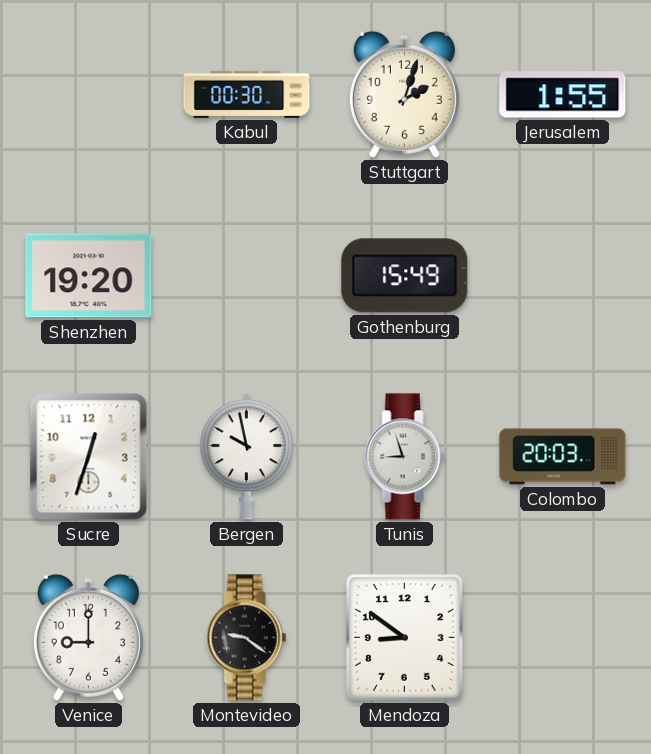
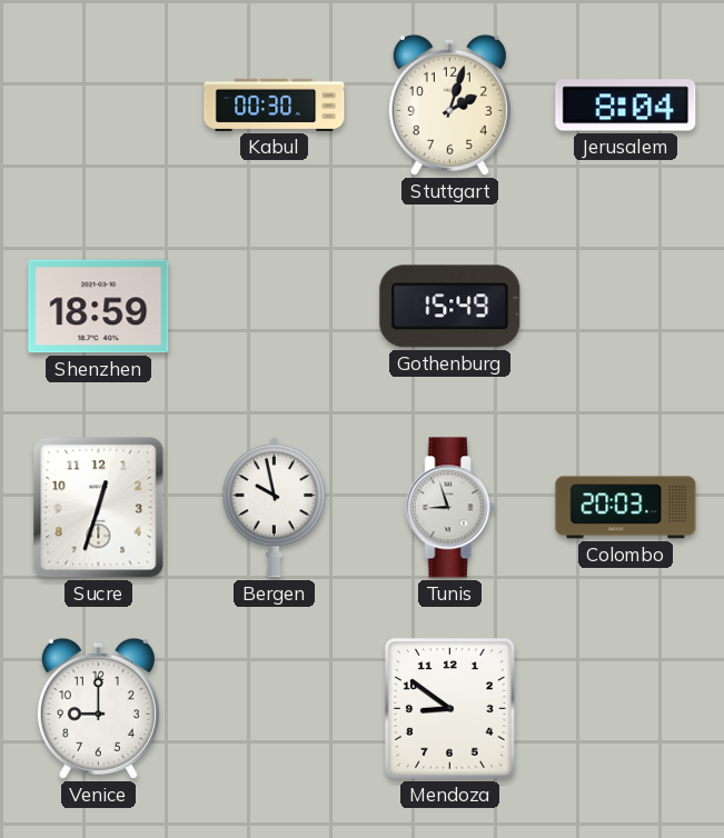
Jerusalem: 1:55 -> 8:04
Shenzhen: 19:20 -> 18:59
Montevideo: 9:21 -> none
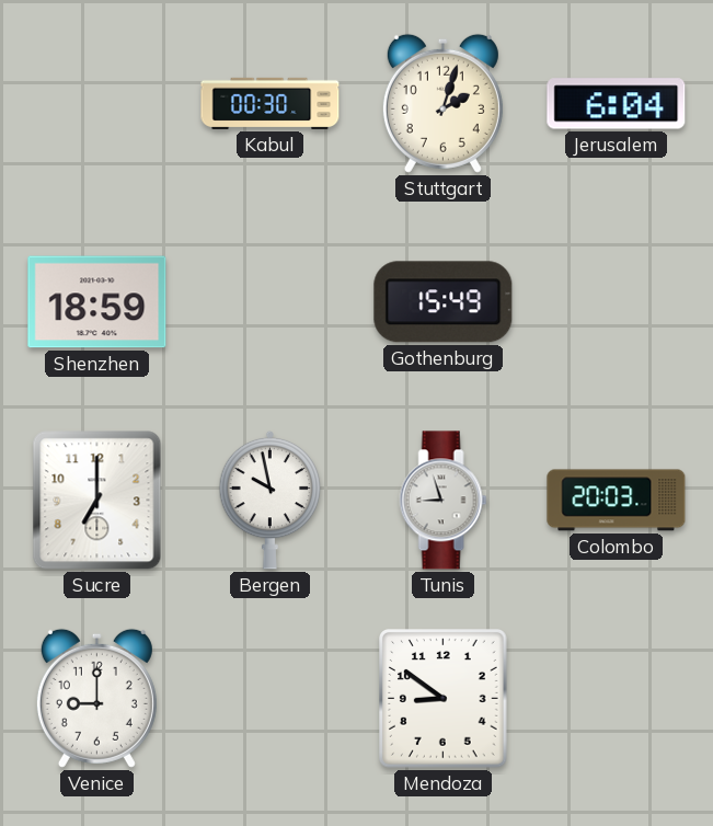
Jerusalem: 8:04 -> 6:04
Sucre: 12:33 -> 7:00
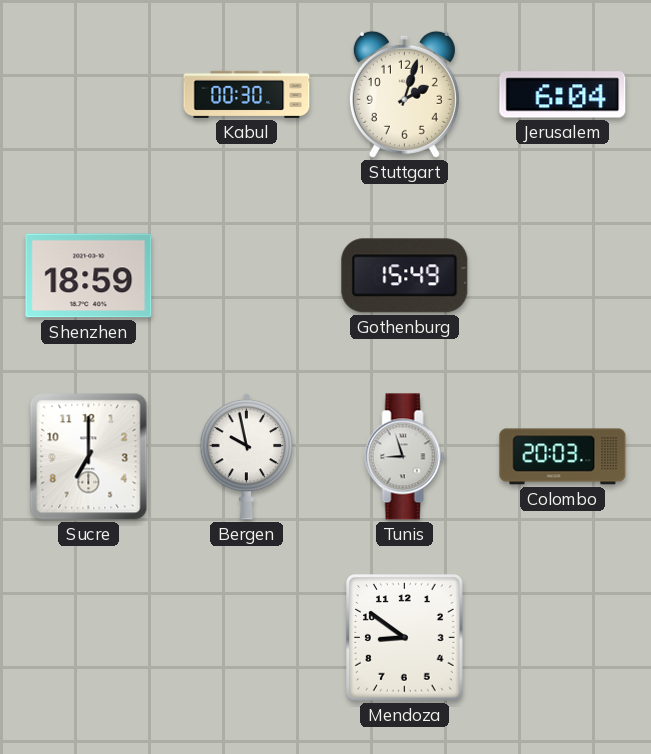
Venice: 9:00 -> none
